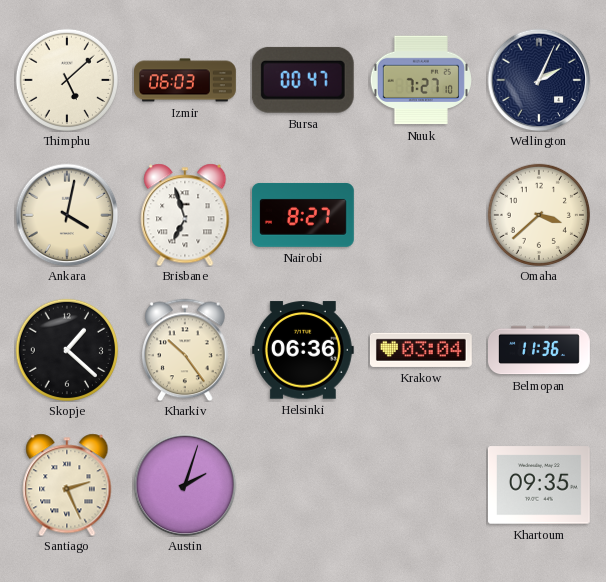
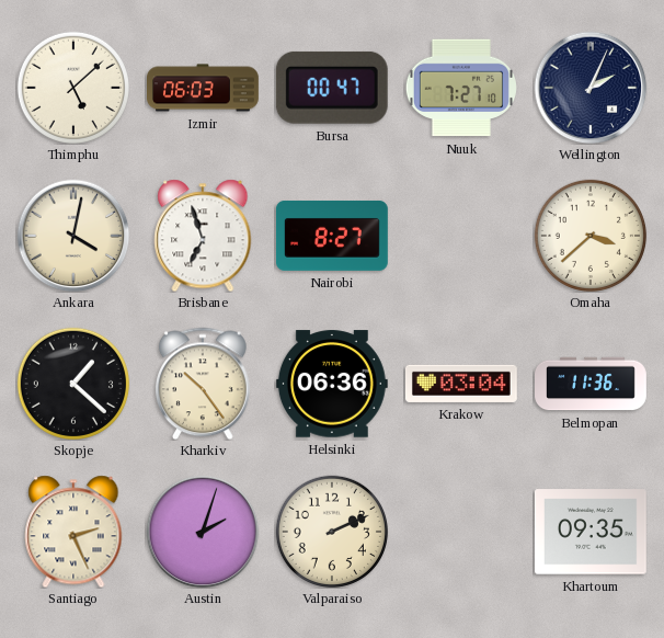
Valparaiso: none -> 2:11
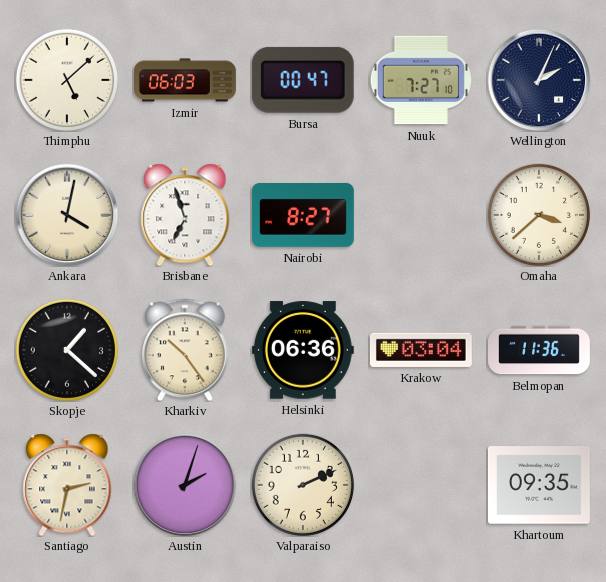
Santiago: 2:26 -> 2:32
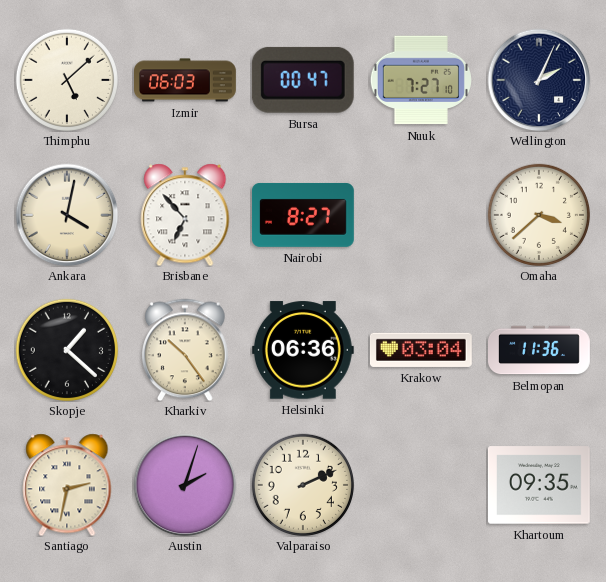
Brisbane: 6:57 -> 6:53
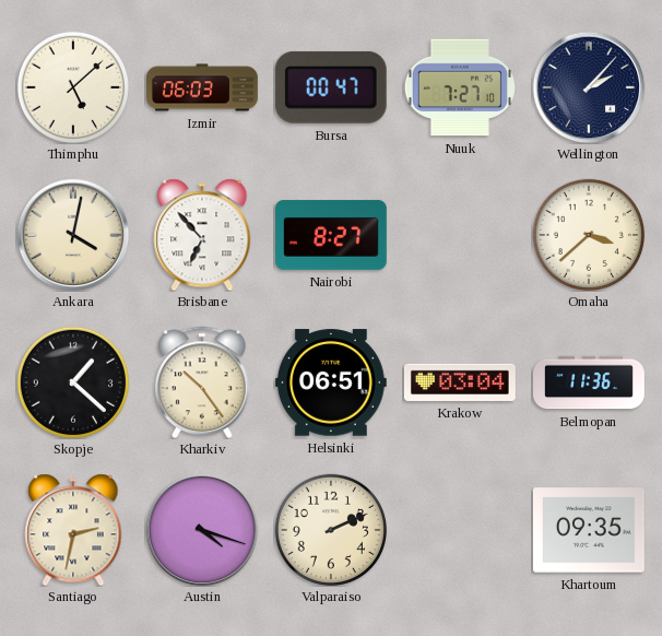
Wellington: 2:04 -> 2:07
Helsinki: 06:36 -> 06:51
Austin: 2:03 -> 4:18
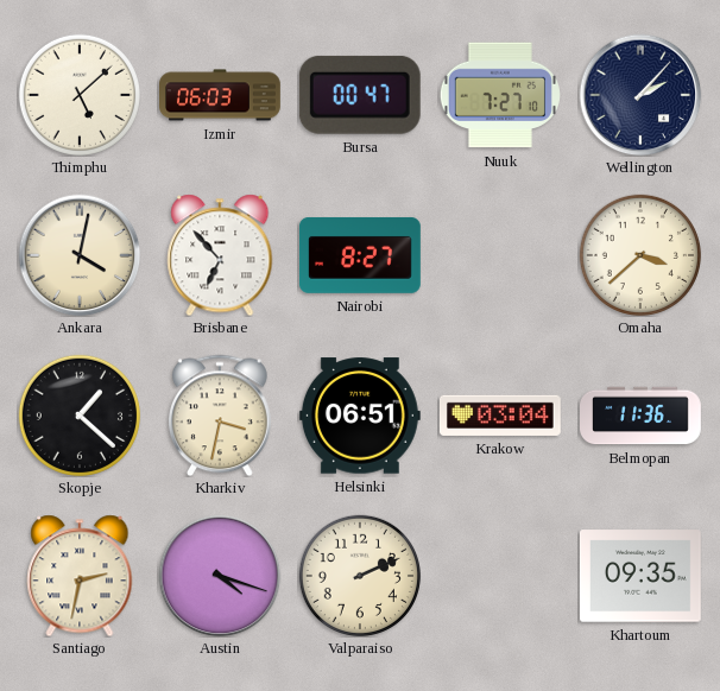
Kharkiv: 10:24 -> 3:32
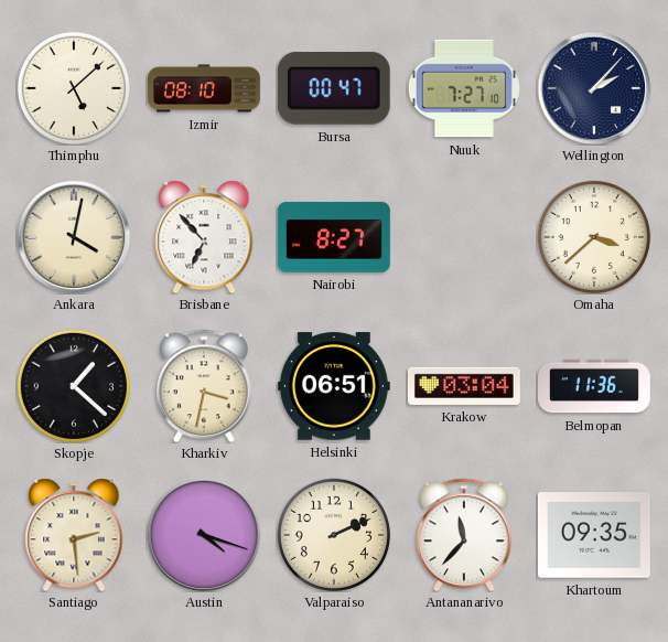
Izmir: 06:03 -> 08:10
Santiago: 2:32 -> 2:29
Antananarivo: none -> 11:37
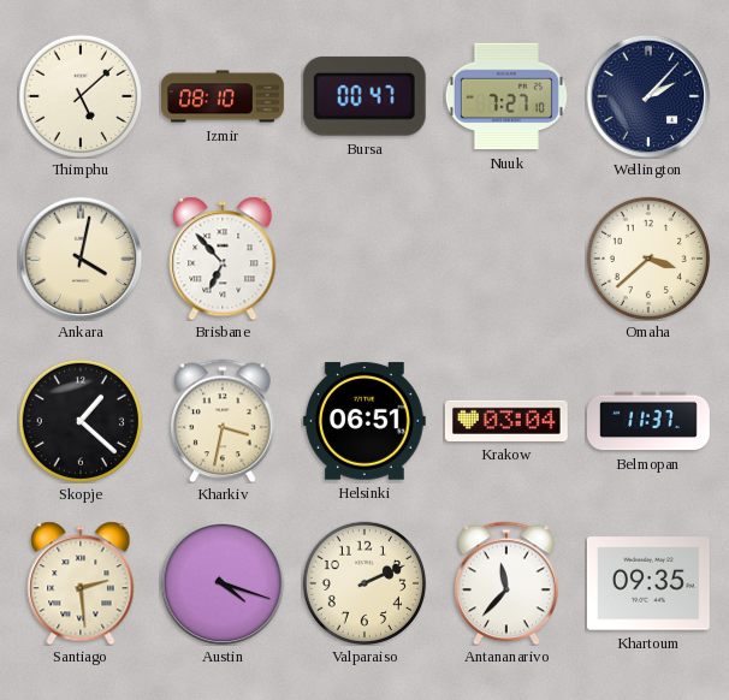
Nairobi: 8:27 -> none
Belmopan: 11:36 -> 11:37
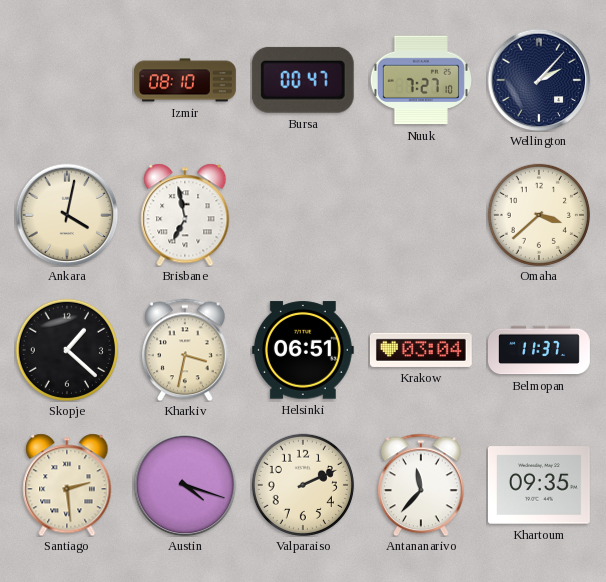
Thimphu: 5:08 -> none
Brisbane: 6:53 -> 6:58
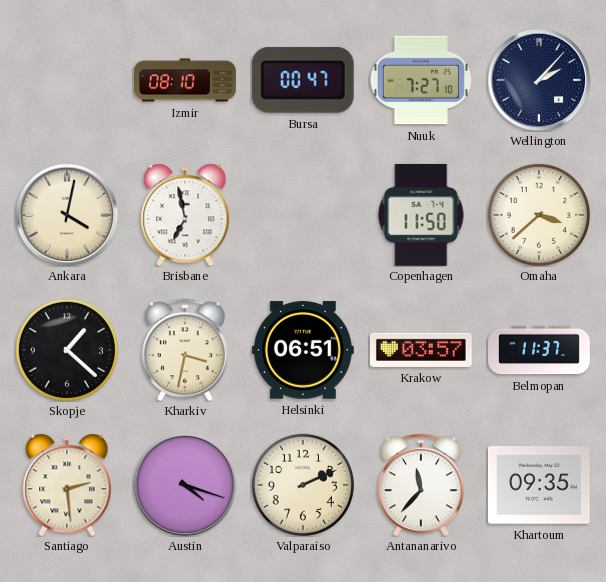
Copenhagen: none -> 11:50
Krakow: 03:04 -> 03:57
